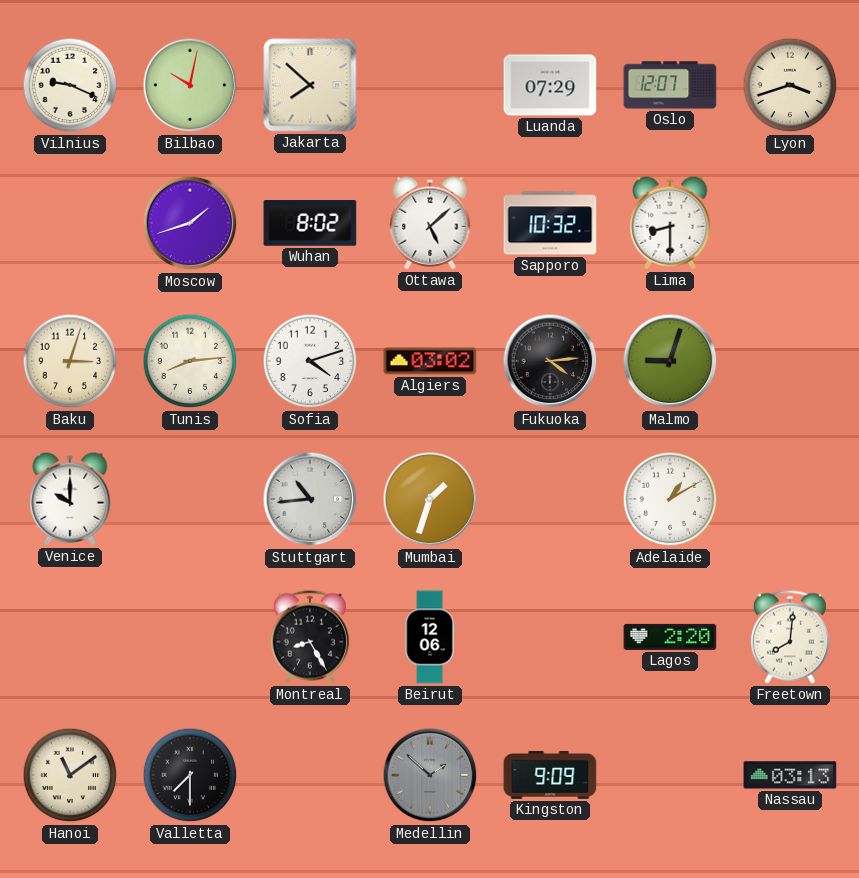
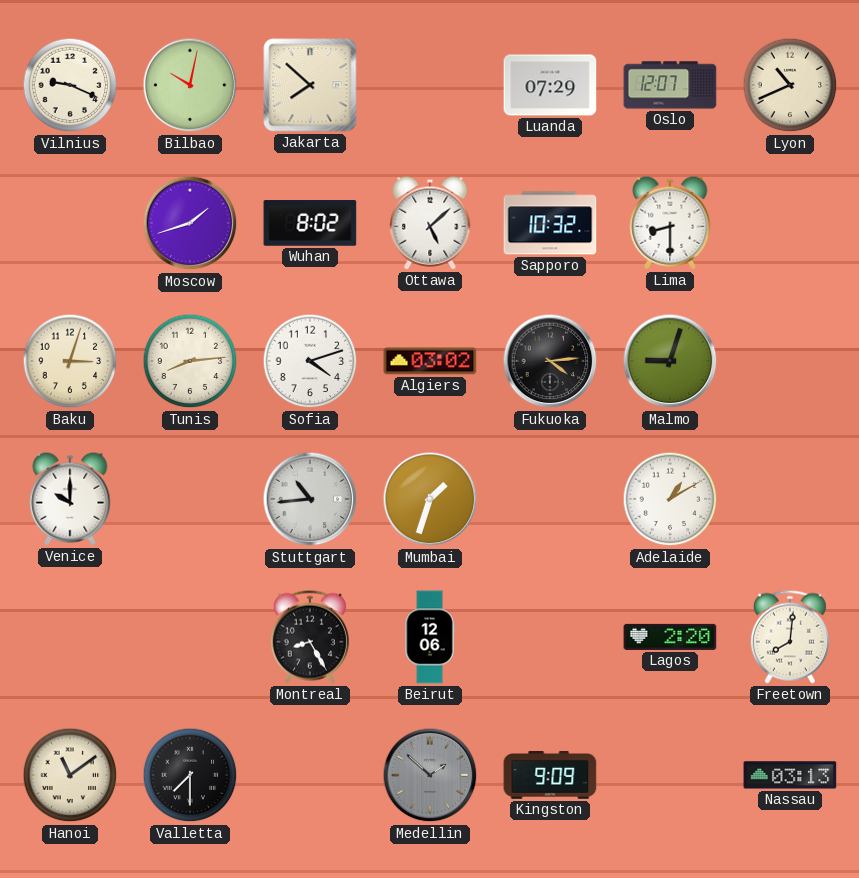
Lyon: 3:42 -> 10:41
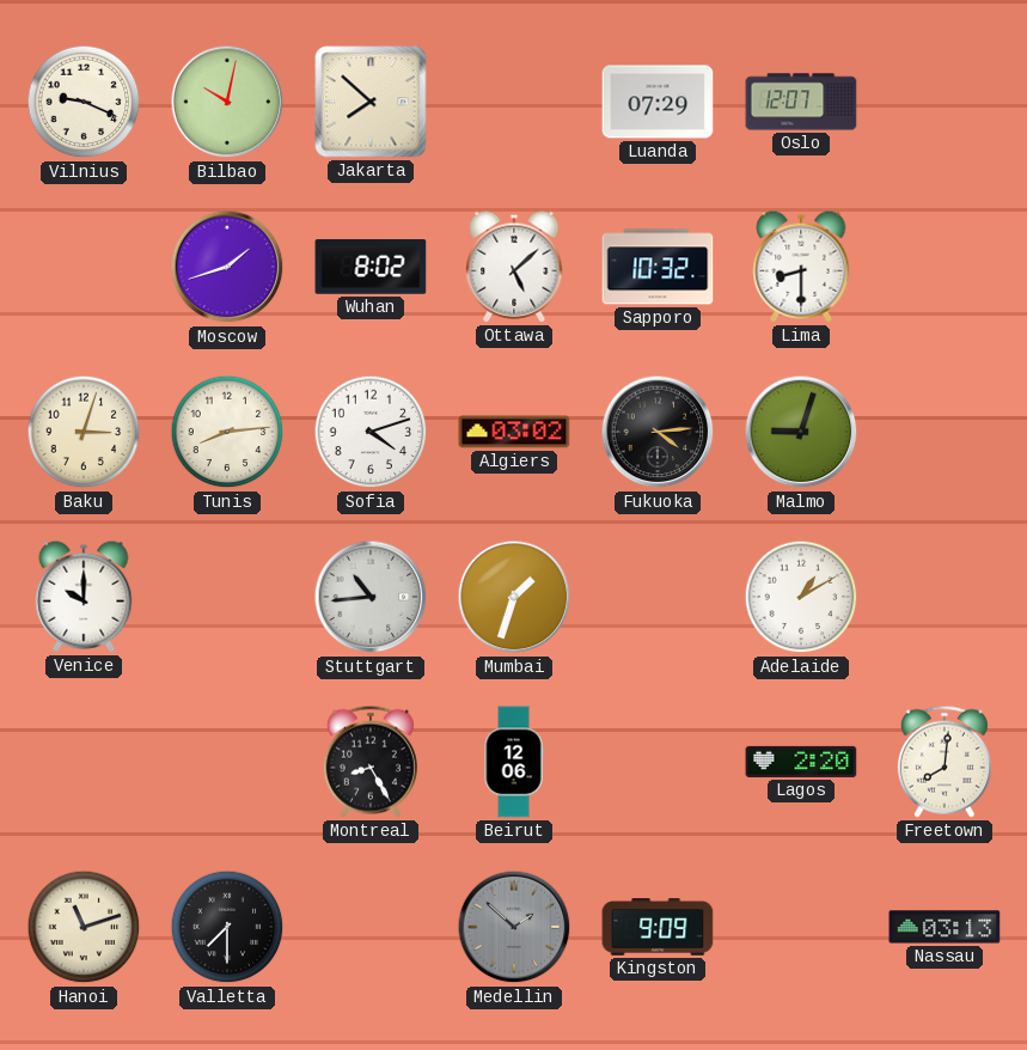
Lyon: 10:41 -> none
Hanoi: 11:09 -> 11:12
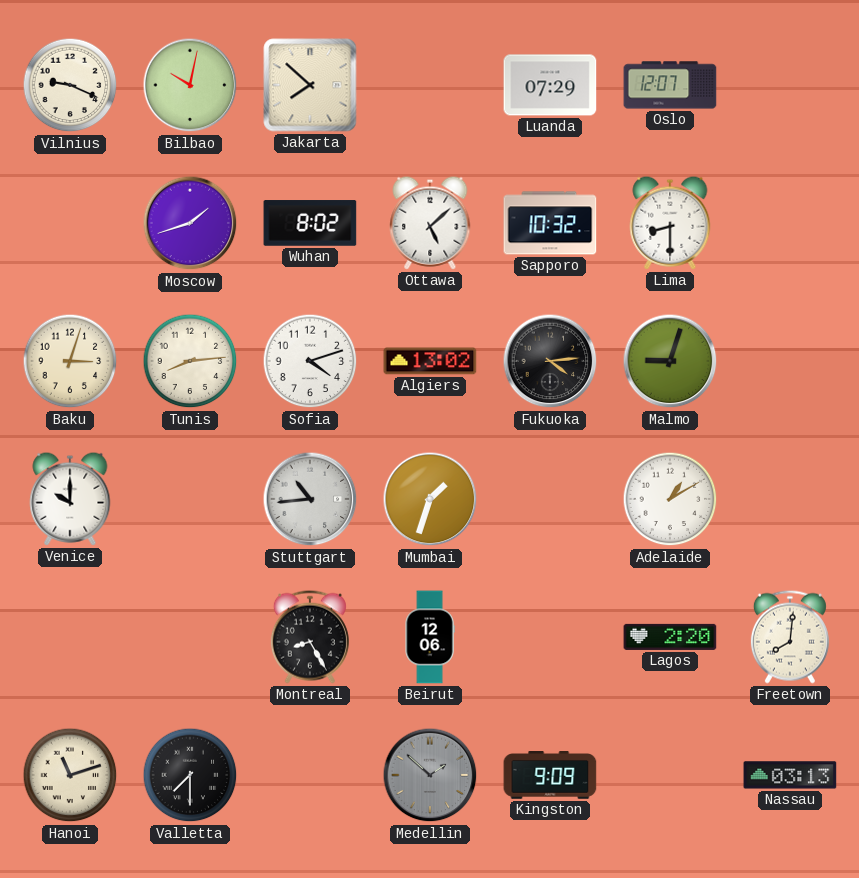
Algiers: 03:02 -> 13:02
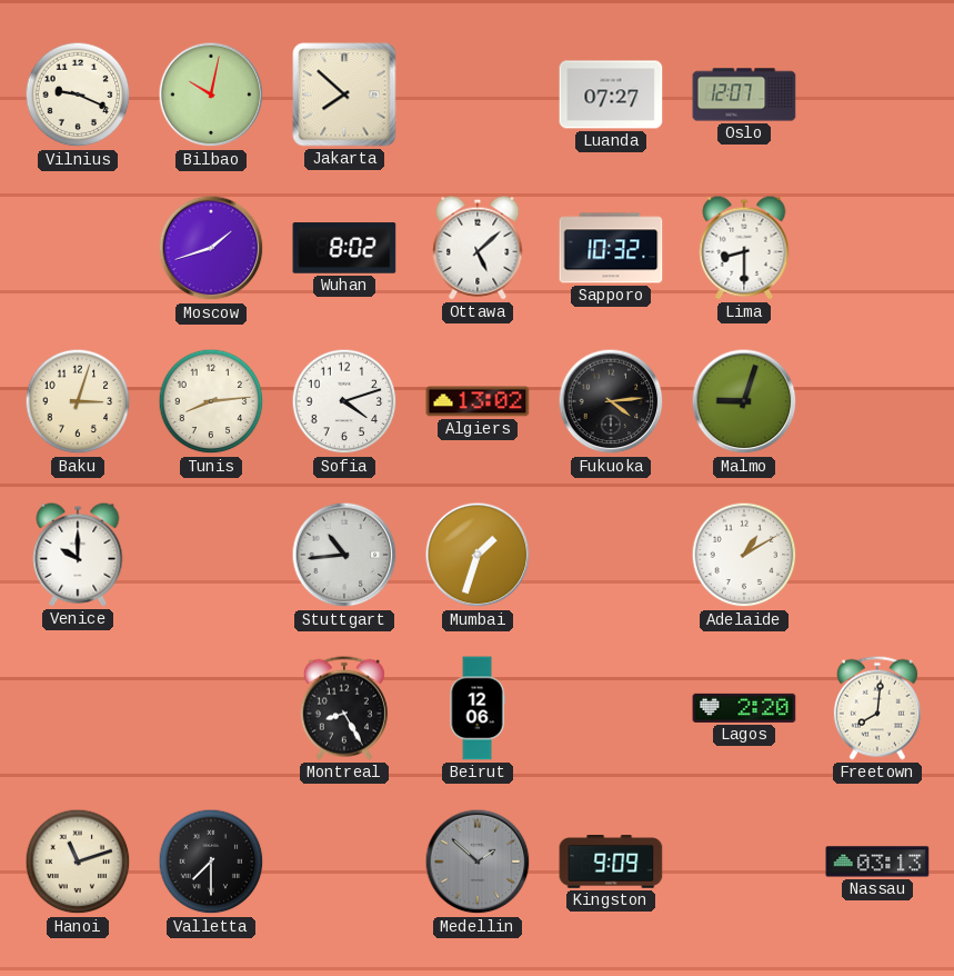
Luanda: 07:29 -> 07:27
